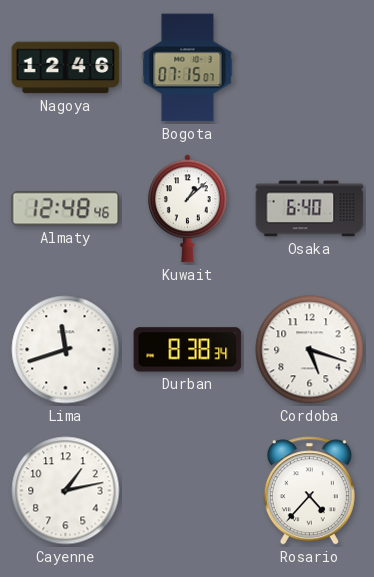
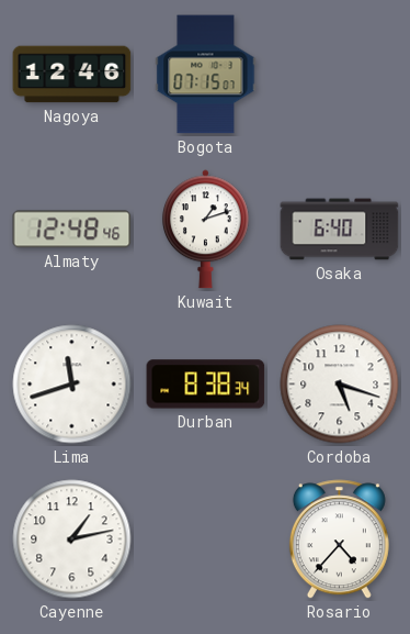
Kuwait: 1:08 -> 1:12
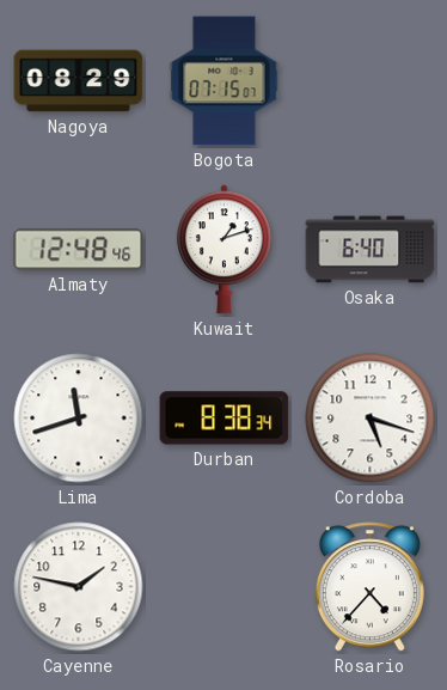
Nagoya: 12:46 -> 08:29
Cayenne: 1:13 -> 1:47
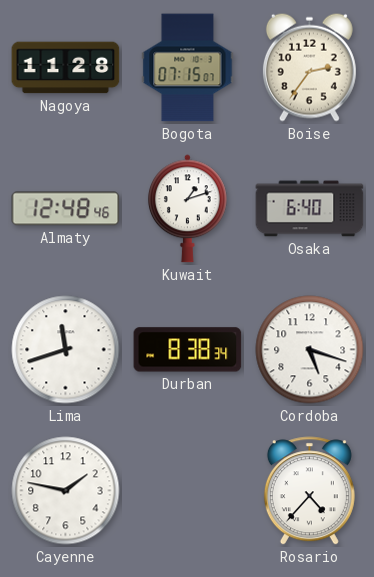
Nagoya: 08:29 -> 11:28
Boise: none -> 2:36
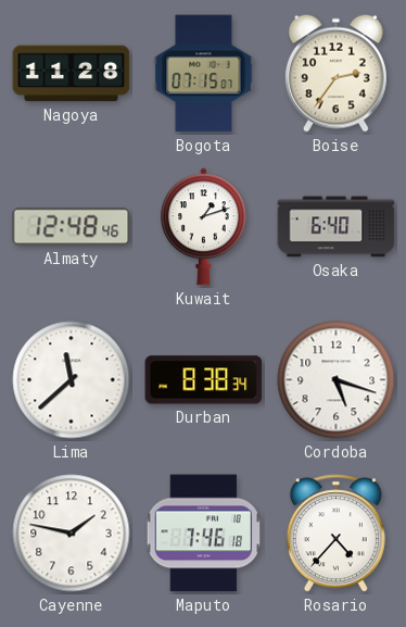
Lima: 11:42 -> 11:38
Maputo: none -> 7:46
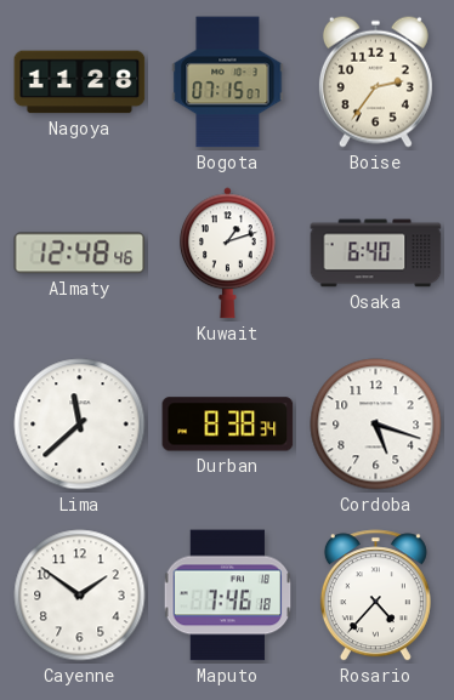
Cayenne: 1:47 -> 1:51
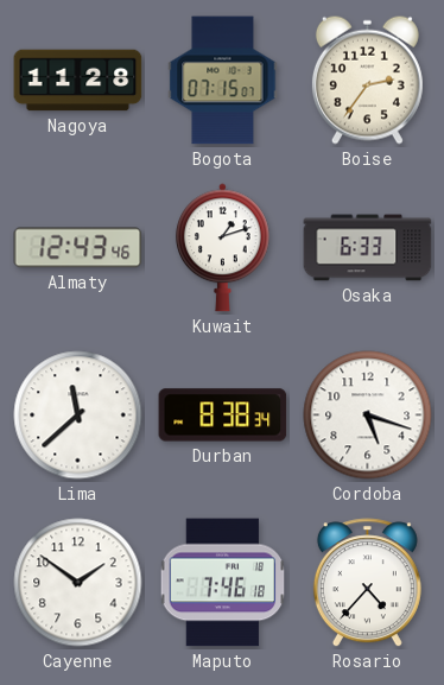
Almaty: 12:48 -> 12:43
Osaka: 6:40 -> 6:33
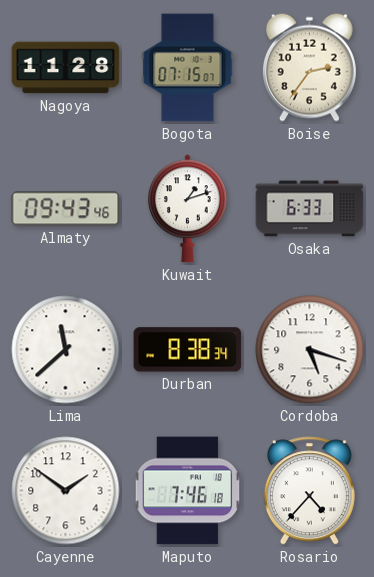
Almaty: 12:43 -> 09:43
